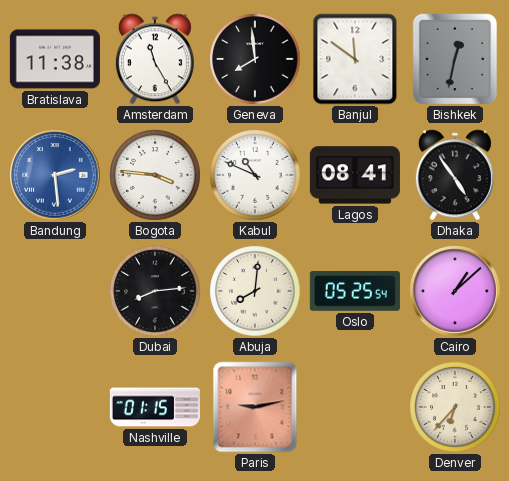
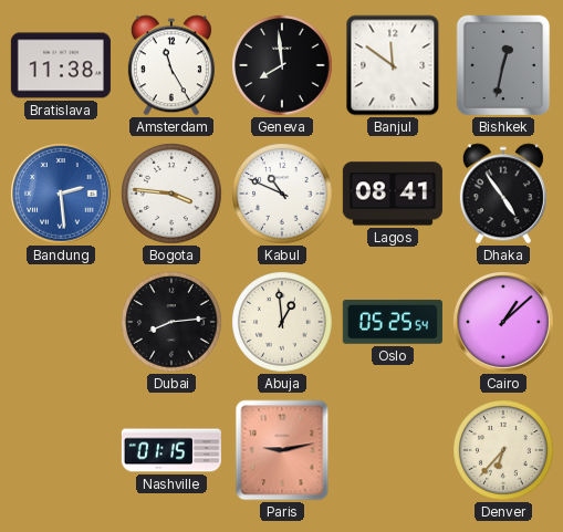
Abuja: 8:01 -> 12:59
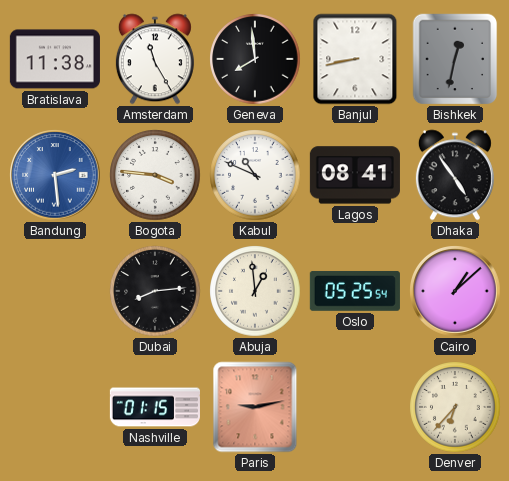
Banjul: 11:51 -> 8:43
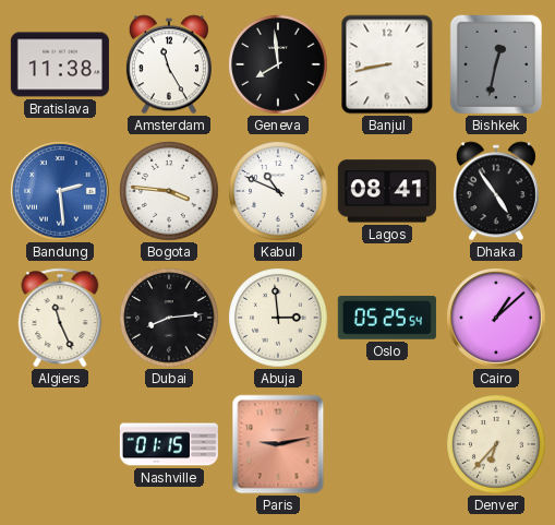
Algiers: none -> 11:26
Abuja: 12:59 -> 2:59
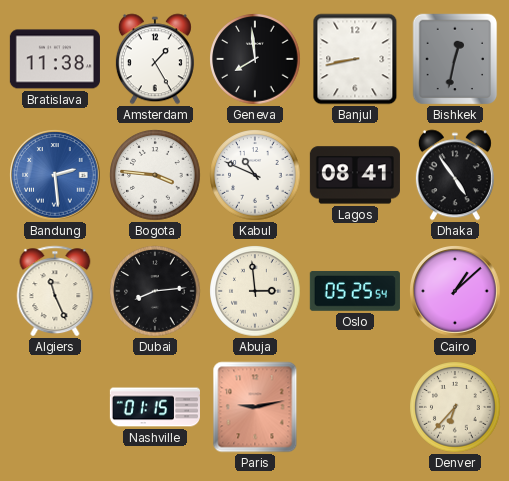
Amsterdam: 11:25 -> 1:25
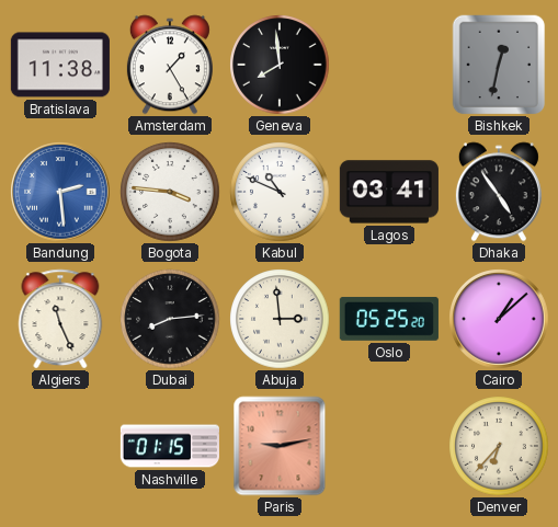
Banjul: 8:43 -> none
Lagos: 08:41 -> 03:41
Oslo: 05:25:54 -> 05:25:20
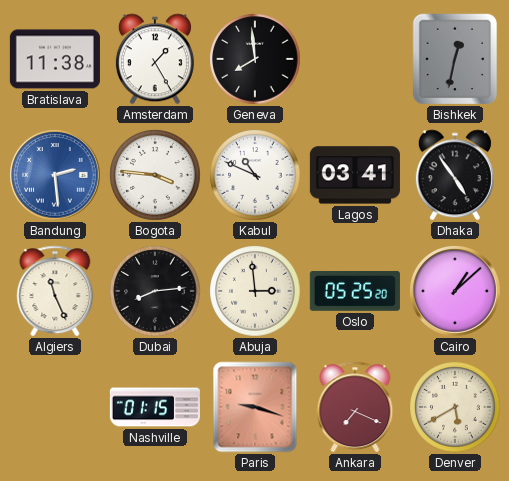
Paris: 9:13 -> 9:18
Ankara: none -> 7:19
Denver: 6:37 -> 5:40
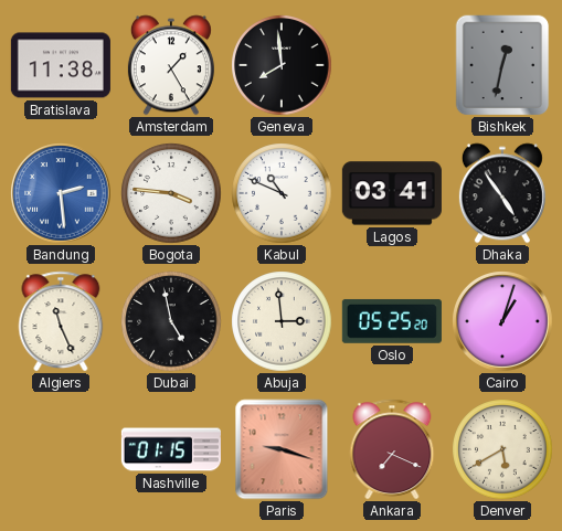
Dubai: 8:14 -> 4:58
Cairo: 1:08 -> 1:03
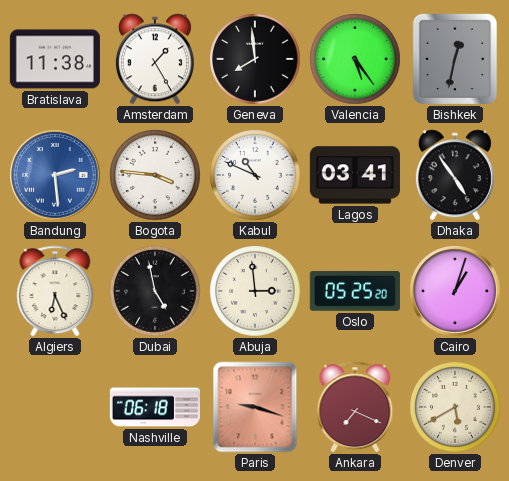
Valencia: none -> 5:24
Algiers: 11:26 -> 6:26
Nashville: 01:15 -> 06:18
